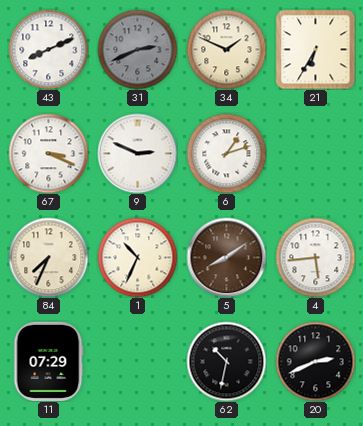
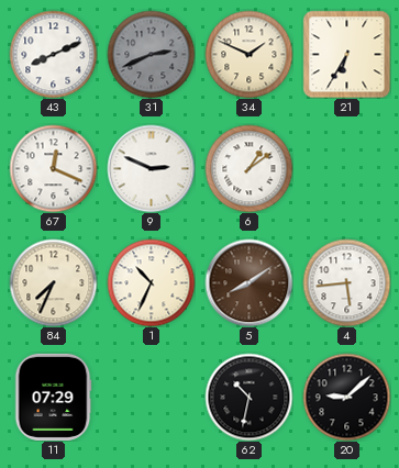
67: 3:19 -> 12:19
6: 1:12 -> 1:09
20: 2:41 -> 9:08
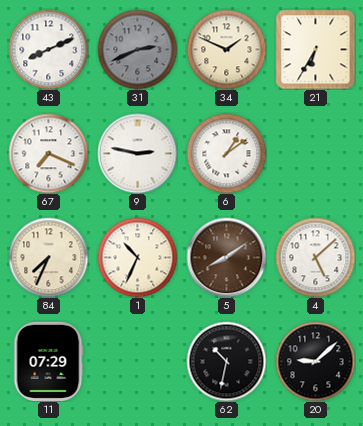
67: 12:19 -> 7:19
9: 2:49 -> 2:47
4: 5:44 -> 5:08
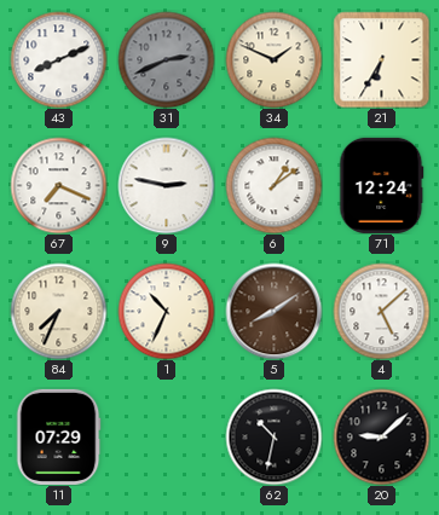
71: none -> 12:24
